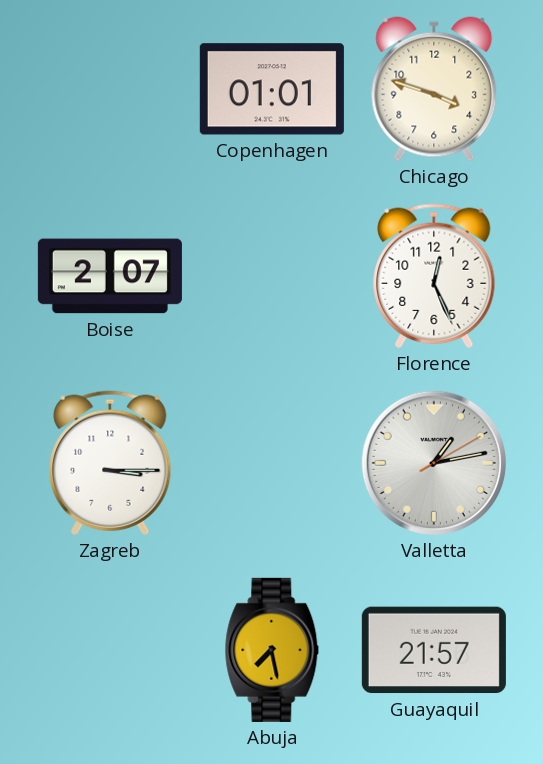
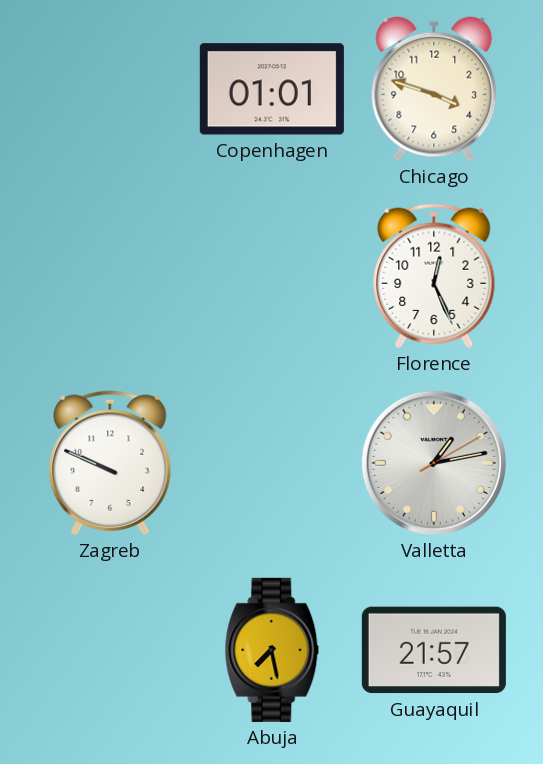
Boise: 2:07 -> none
Zagreb: 3:15 -> 9:49
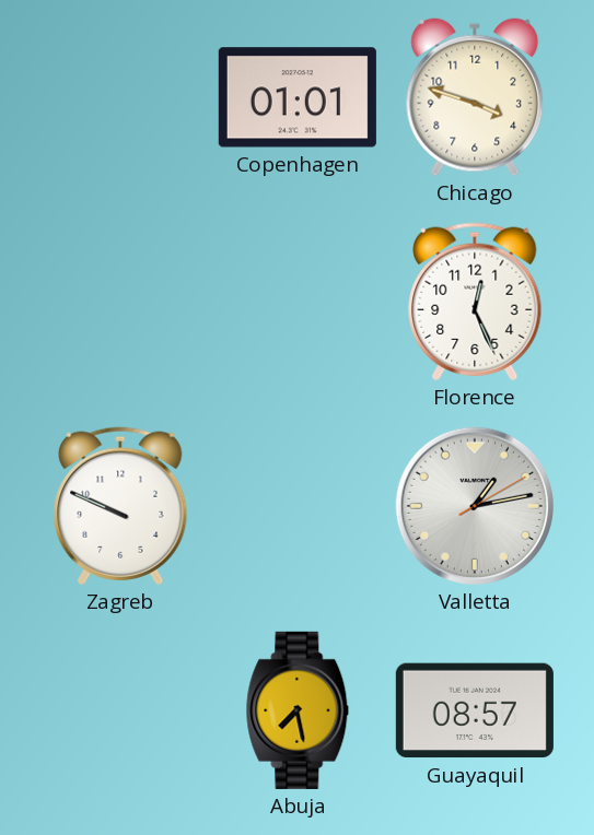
Guayaquil: 21:57 -> 08:57
